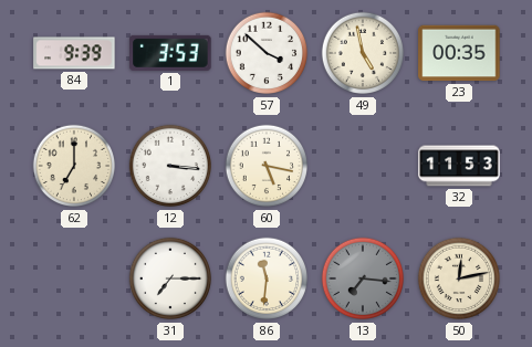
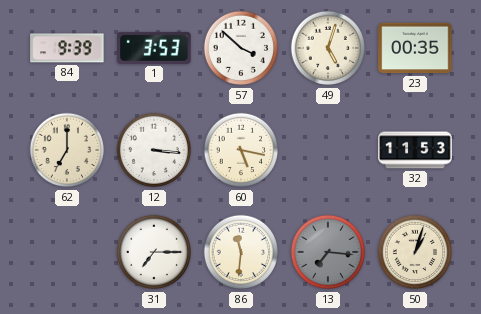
49: 4:58 -> 5:03
50: 12:13 -> 1:03
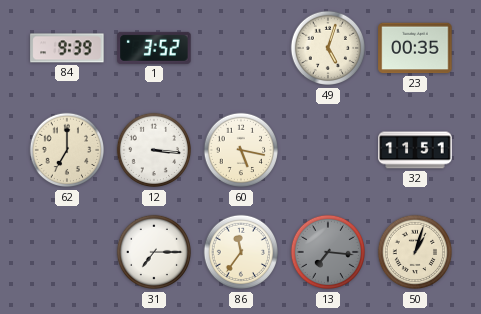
1: 3:53 -> 3:52
57: 3:52 -> none
32: 11:53 -> 11:51
86: 11:31 -> 11:36
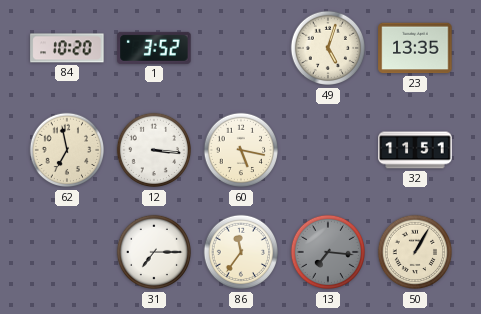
84: 9:39 -> 10:20
23: 00:35 -> 13:35
62: 7:00 -> 6:58
50: 1:03 -> 1:05
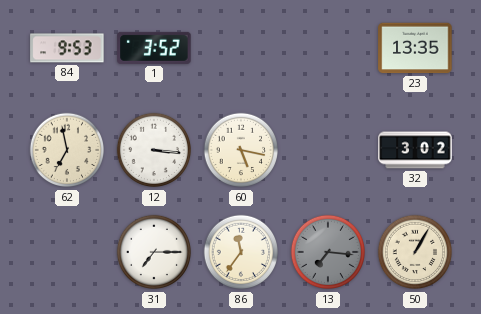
84: 10:20 -> 9:53
49: 5:03 -> none
32: 11:51 -> 3:02
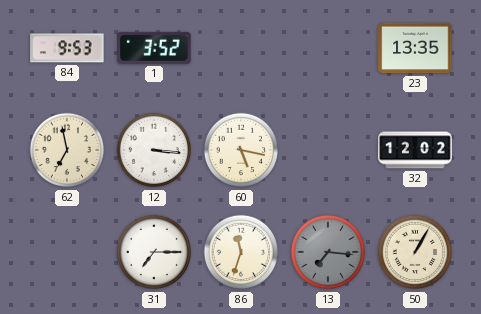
32: 3:02 -> 12:02
86: 11:36 -> 11:33
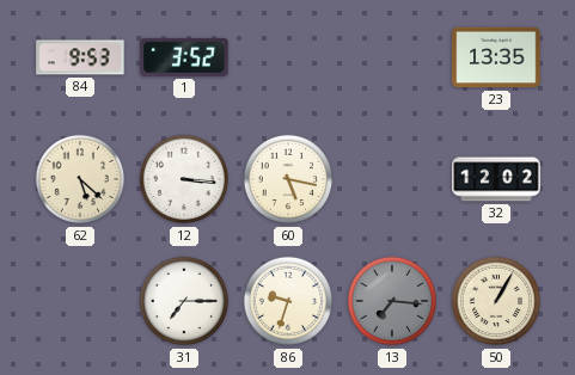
62: 6:58 -> 5:22
86: 11:33 -> 9:33
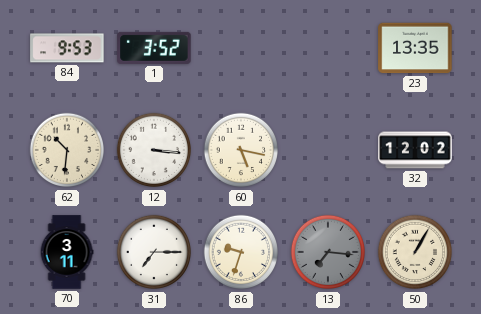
62: 5:22 -> 10:31
70: none -> 3:11
